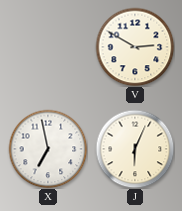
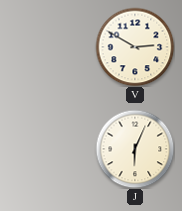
X: 6:58 -> none
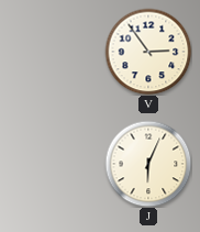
V: 2:50 -> 2:54
